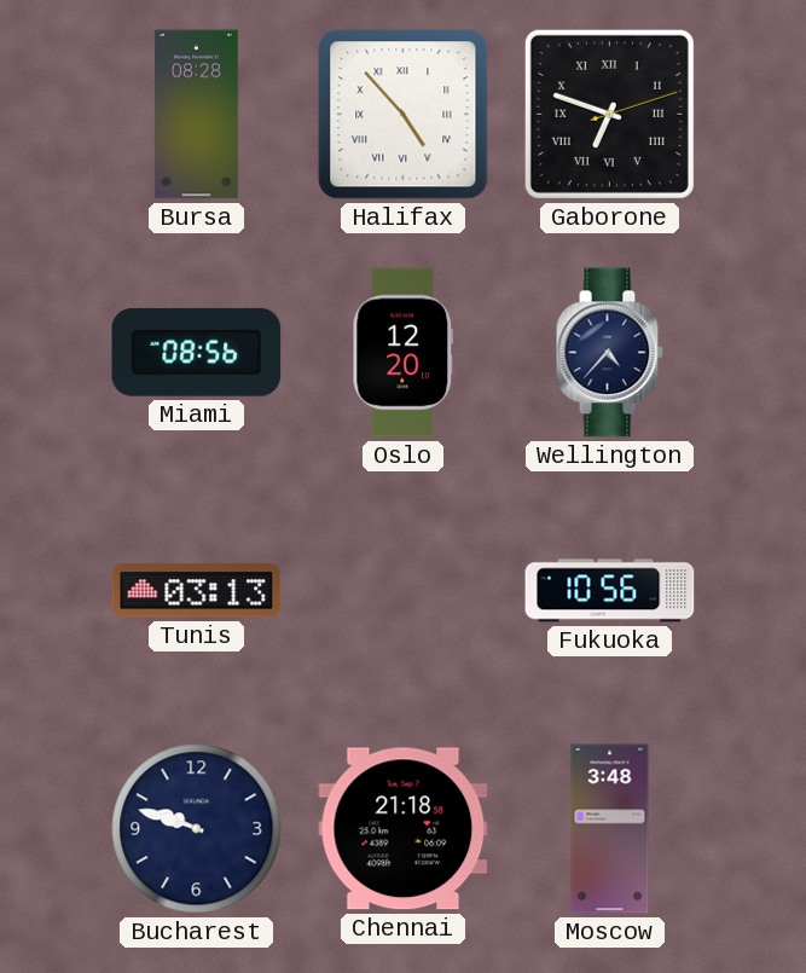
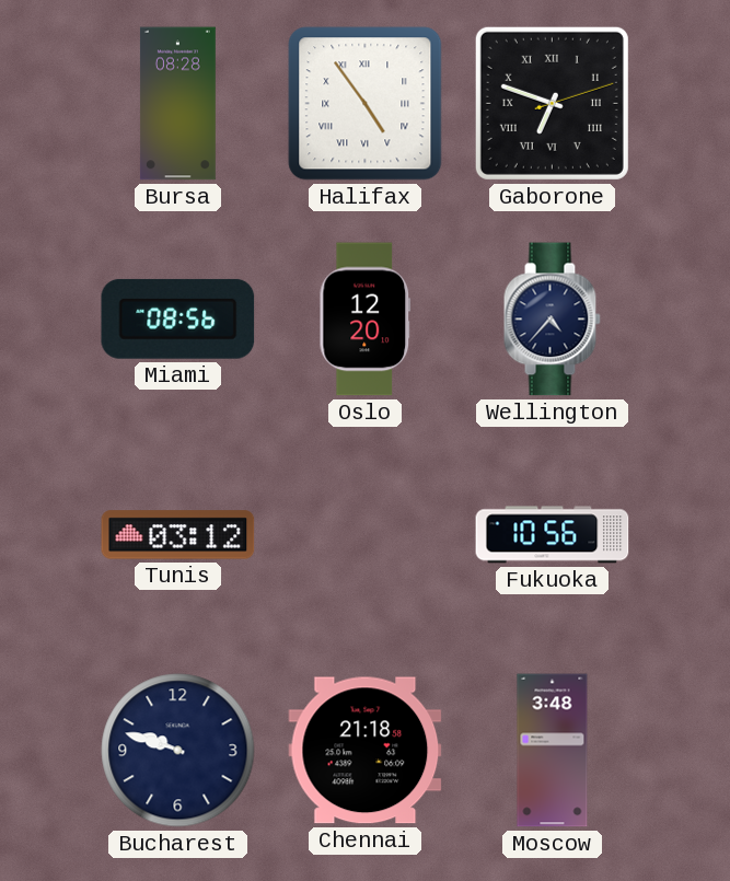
Halifax: 4:53 -> 4:54
Tunis: 03:13 -> 03:12
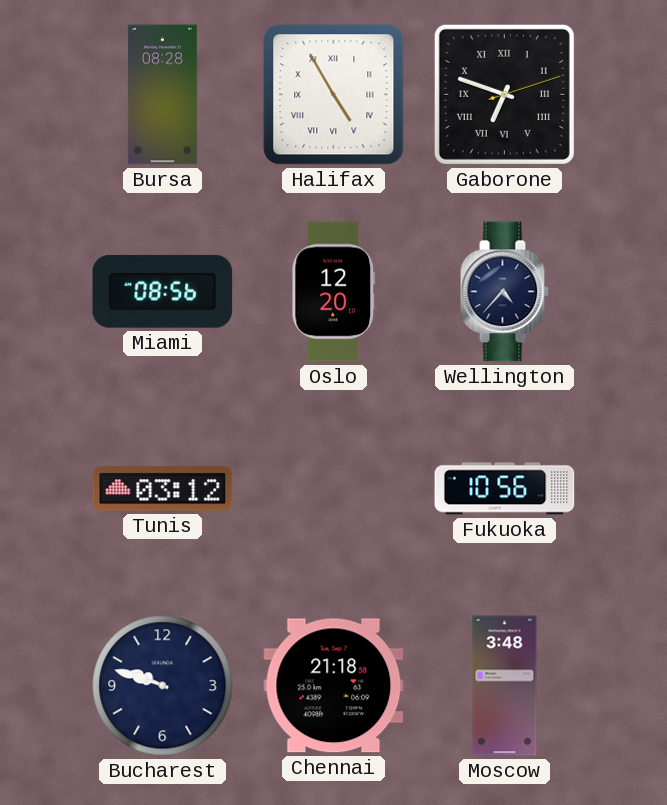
Halifax: 4:54 -> 4:55
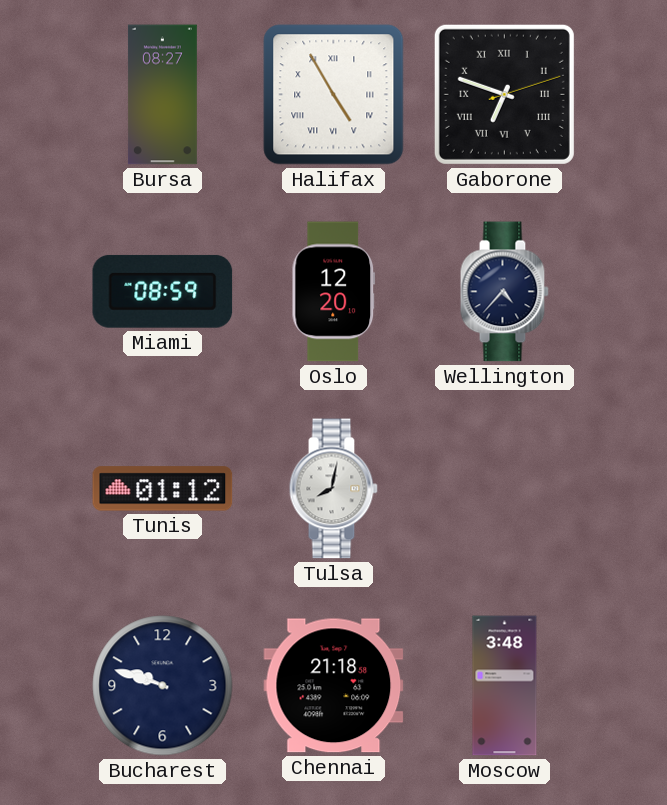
Bursa: 08:28 -> 08:27
Miami: 08:56 -> 08:59
Tunis: 03:12 -> 01:12
Tulsa: none -> 8:02
Fukuoka: 10:56 -> none
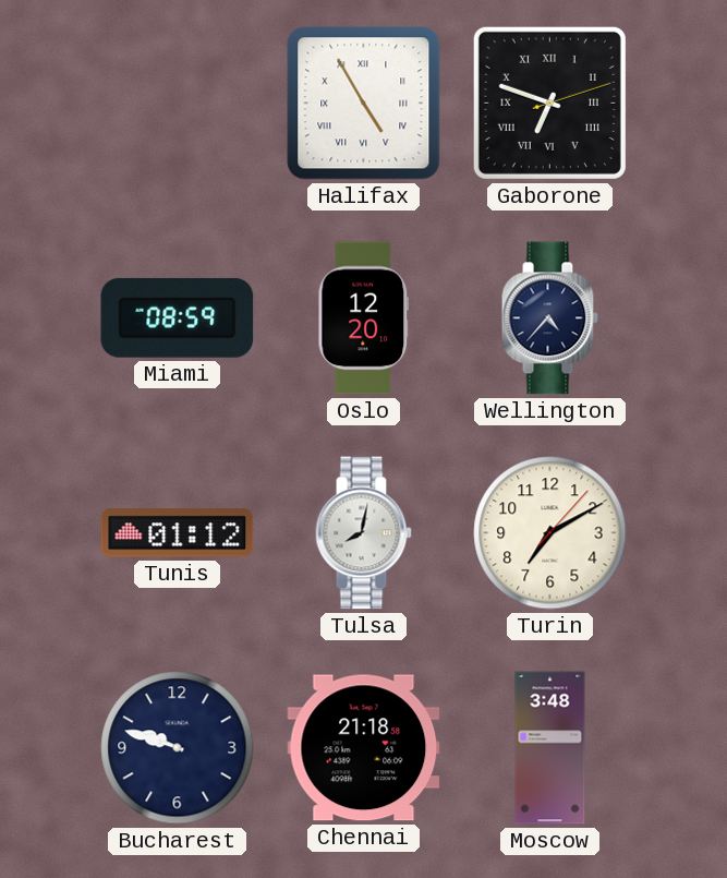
Bursa: 08:27 -> none
Turin: none -> 7:10
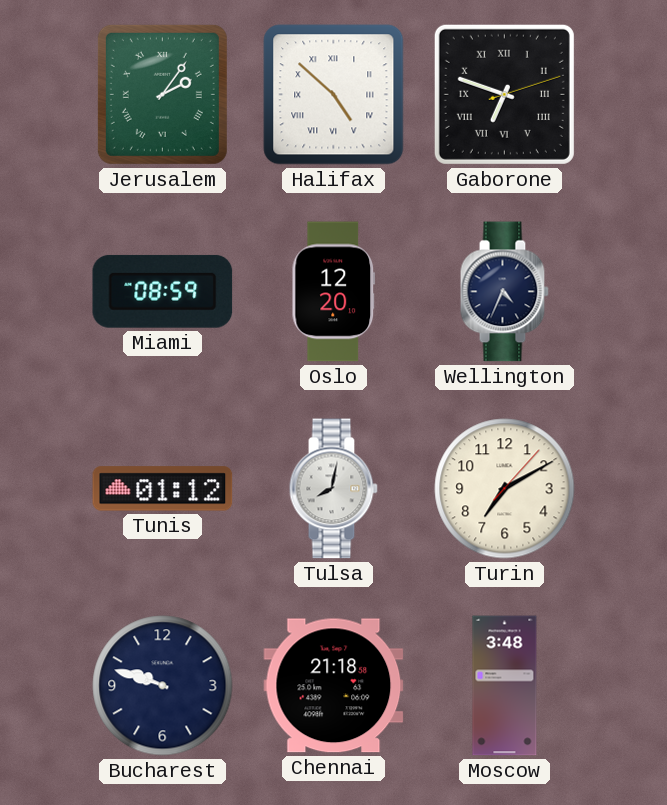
Jerusalem: none -> 2:06
Halifax: 4:55 -> 4:52
Wellington: 4:37 -> 4:34
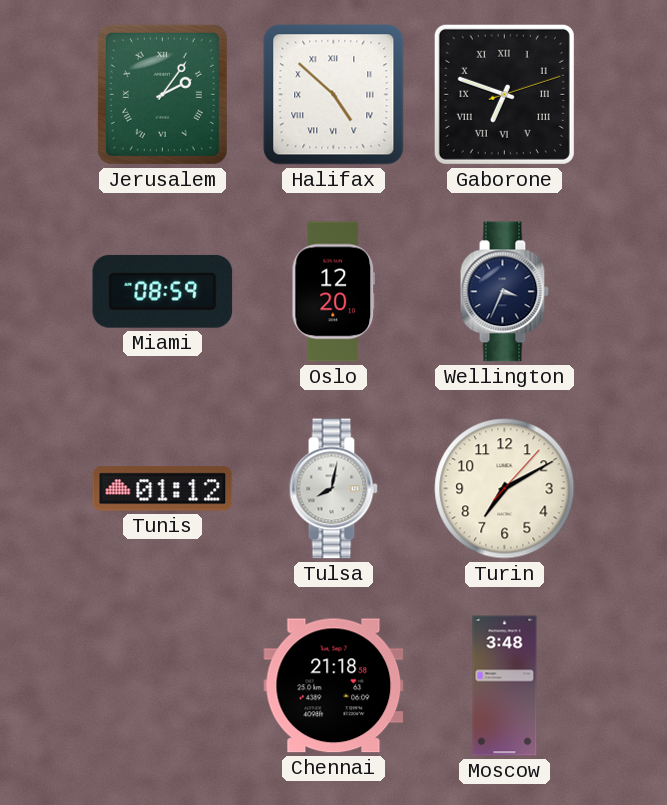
Wellington: 4:34 -> 3:34
Bucharest: 9:48 -> none
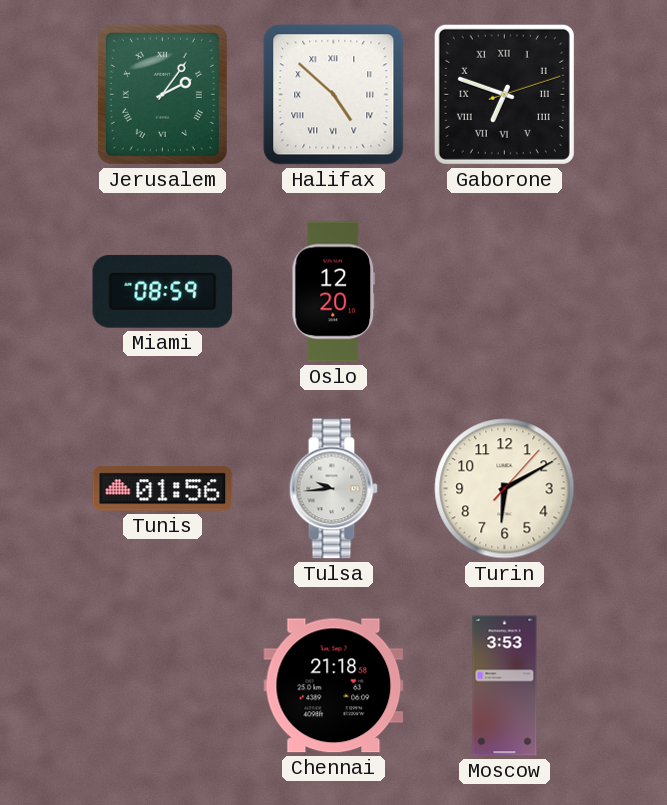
Wellington: 3:34 -> none
Tunis: 01:12 -> 01:56
Tulsa: 8:02 -> 9:44
Turin: 7:10 -> 6:10
Moscow: 3:48 -> 3:53
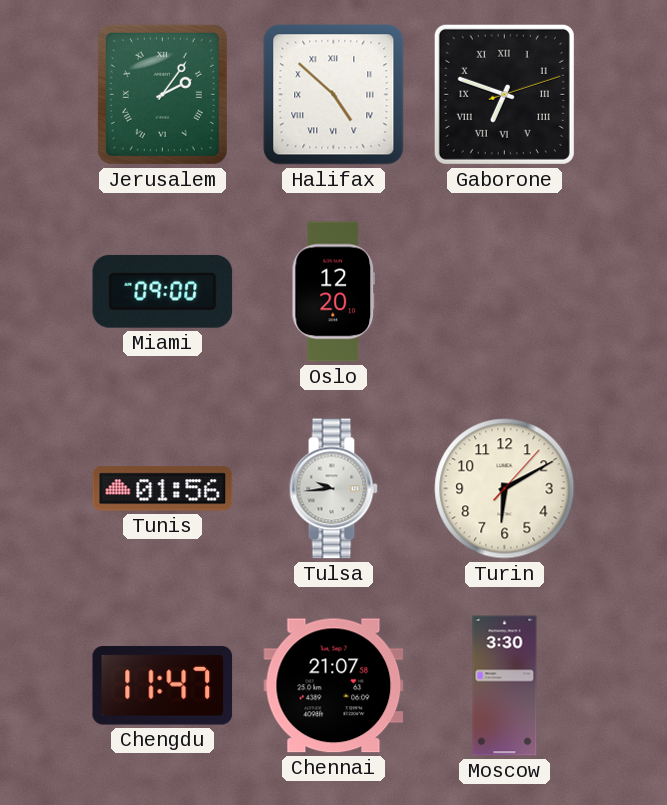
Miami: 08:59 -> 09:00
Chengdu: none -> 11:47
Chennai: 21:18 -> 21:07
Moscow: 3:53 -> 3:30
